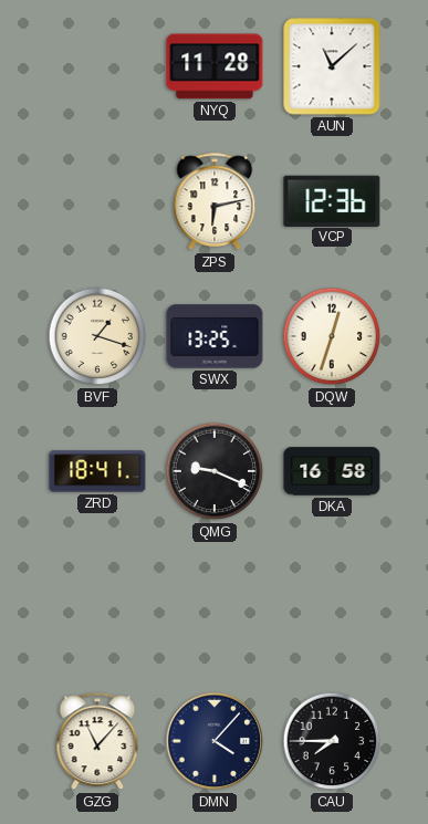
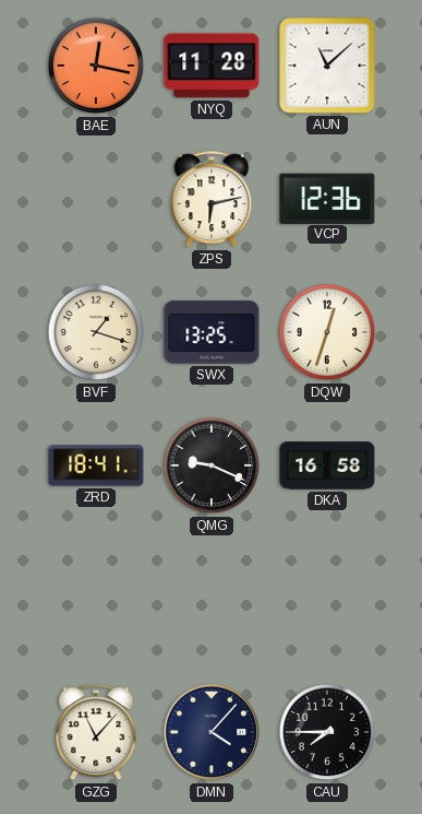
BAE: none -> 12:17
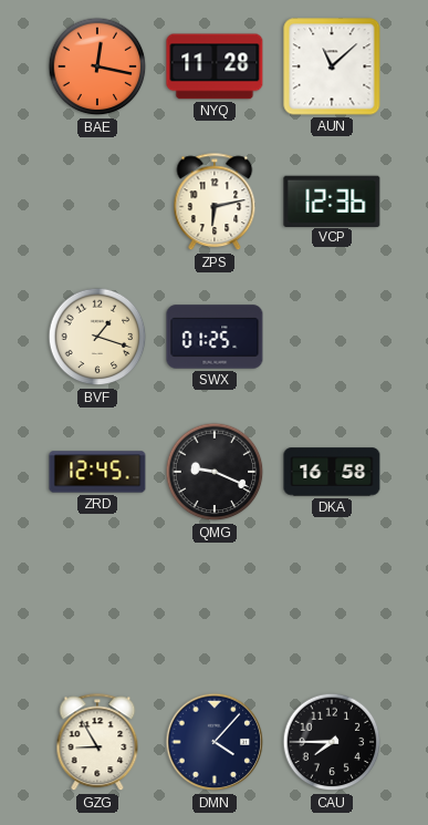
SWX: 13:25 -> 01:25
DQW: 12:33 -> none
ZRD: 18:41 -> 12:45
GZG: 11:07 -> 8:55
